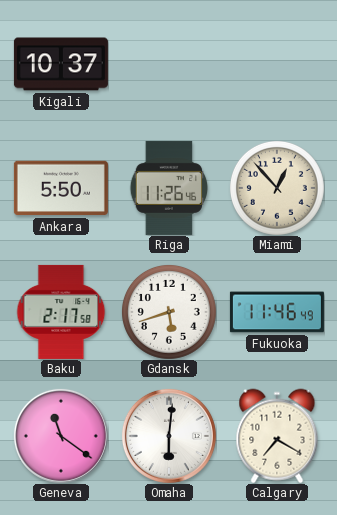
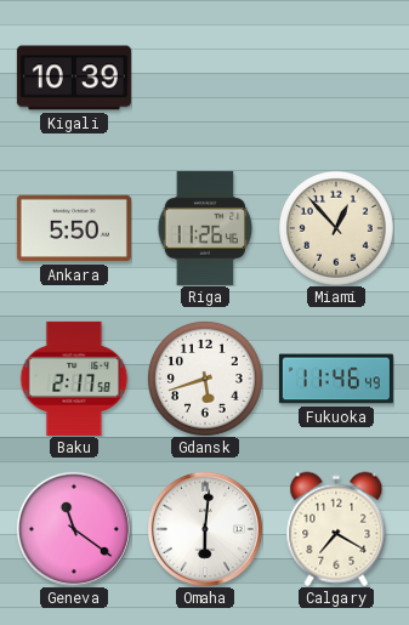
Kigali: 10:37 -> 10:39
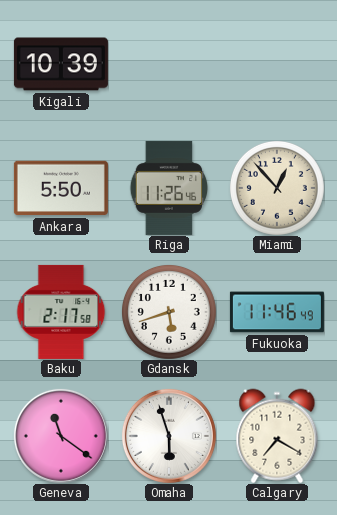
Omaha: 6:01 -> 5:57
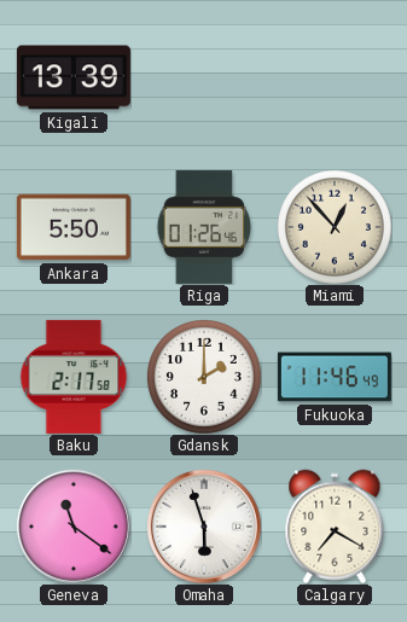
Kigali: 10:39 -> 13:39
Riga: 11:26 -> 01:26
Gdansk: 5:42 -> 2:00
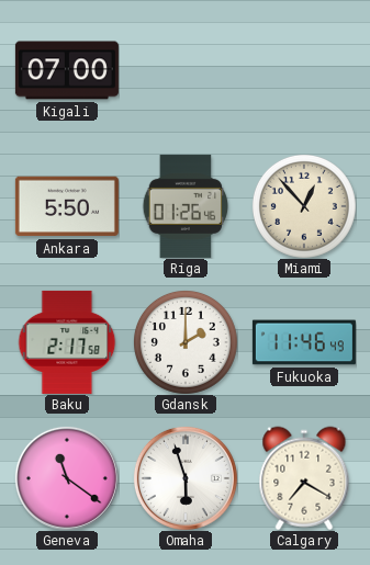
Kigali: 13:39 -> 07:00
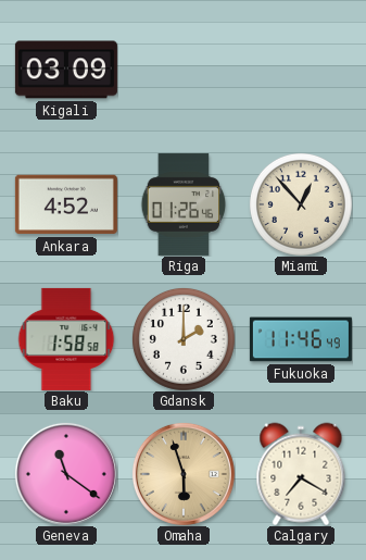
Kigali: 07:00 -> 03:09
Ankara: 5:50 -> 4:52
Baku: 2:17 -> 1:58
Omaha dial: white -> champagne
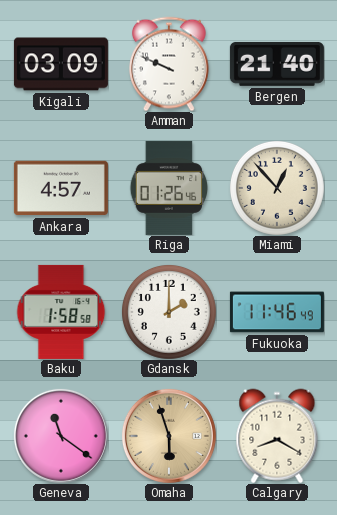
Amman: none -> 9:49
Bergen: none -> 21:40
Ankara: 4:52 -> 4:57
Calgary: 7:20 -> 8:20
